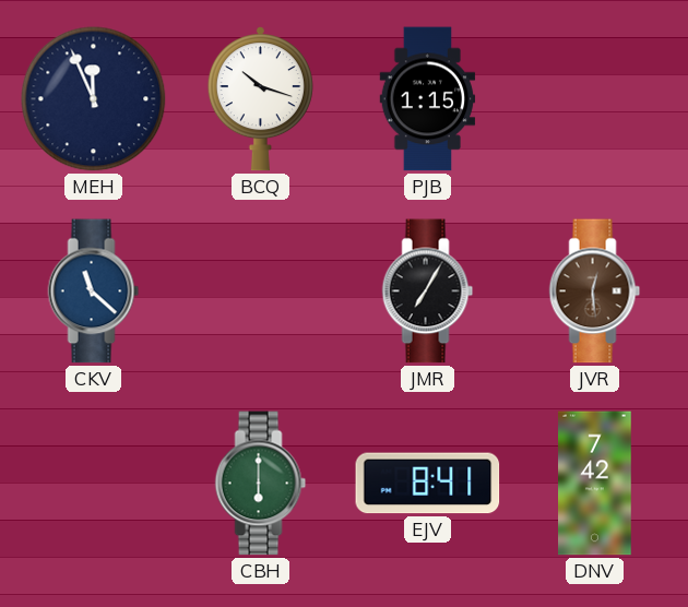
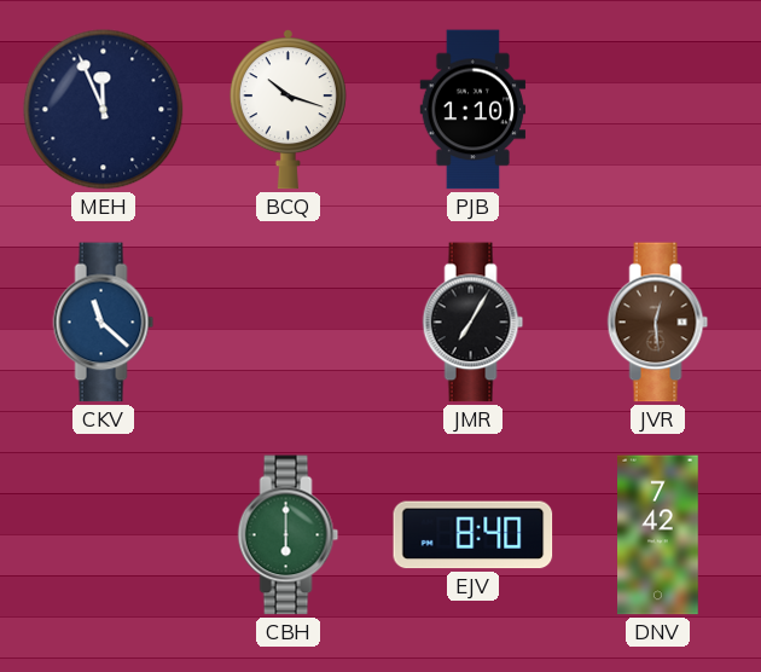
PJB: 1:15 -> 1:10
EJV: 8:41 -> 8:40
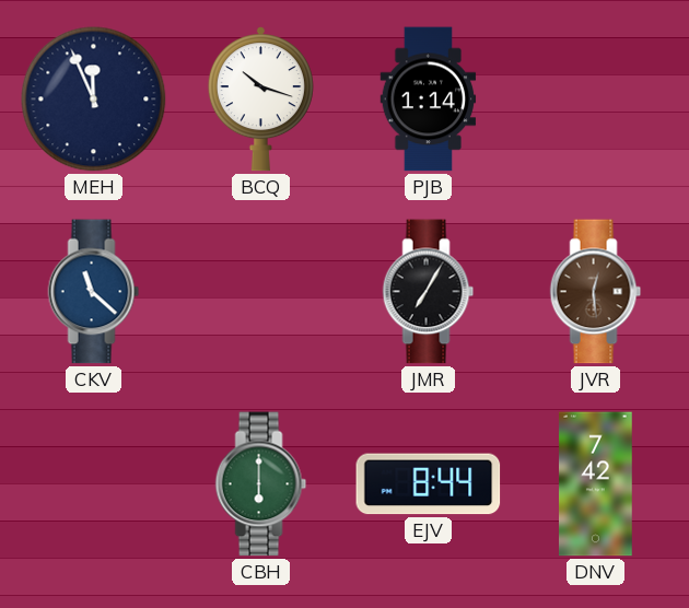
PJB: 1:10 -> 1:14
EJV: 8:40 -> 8:44
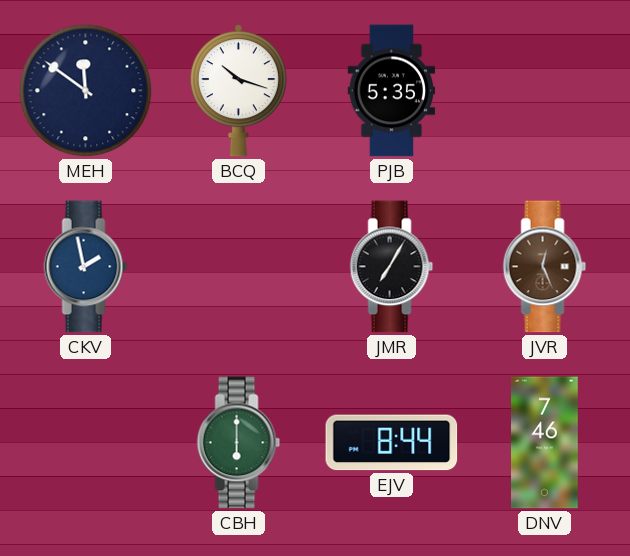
MEH: 11:56 -> 11:51
PJB: 1:14 -> 5:35
CKV: 11:22 -> 1:58
JVR: 12:29 -> 12:26
DNV: 7:42 -> 7:46
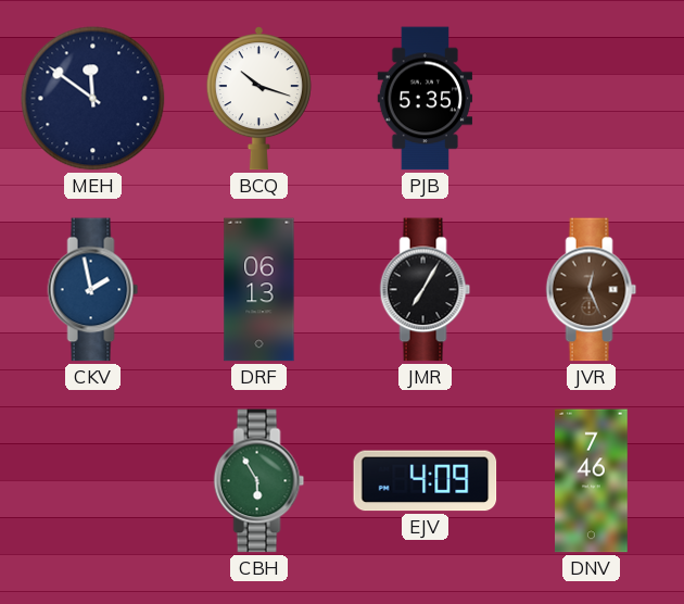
DRF: none -> 06:13
CBH: 6:00 -> 5:55
EJV: 8:44 -> 4:09
